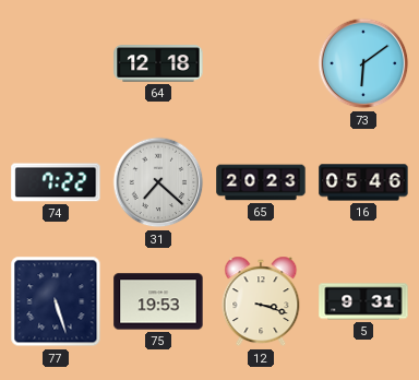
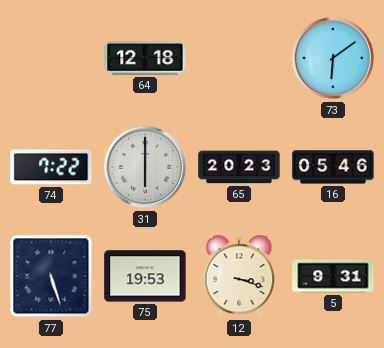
31: 7:22 -> 6:00
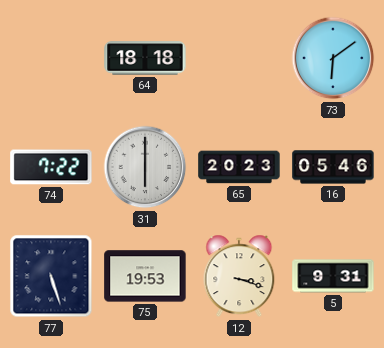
64: 12:18 -> 18:18
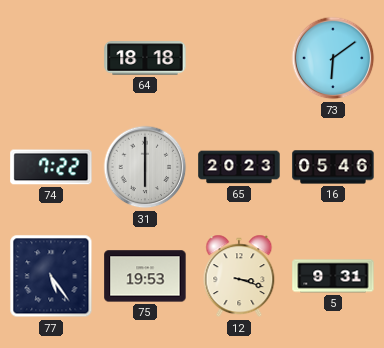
77: 5:27 -> 5:24
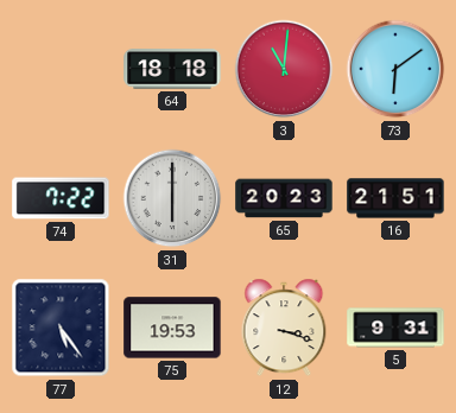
3: none -> 11:01
16: 05:46 -> 21:51
